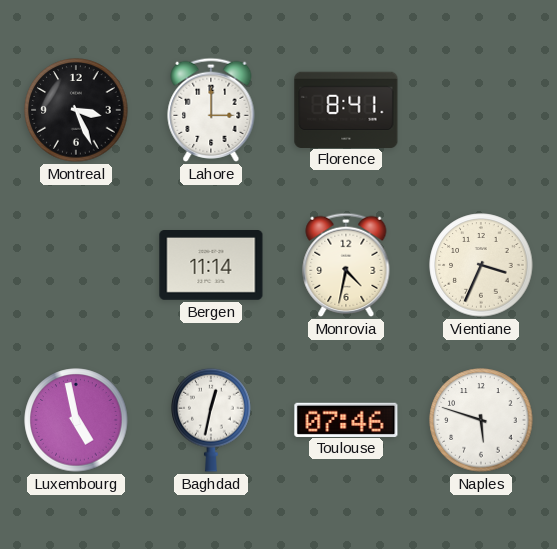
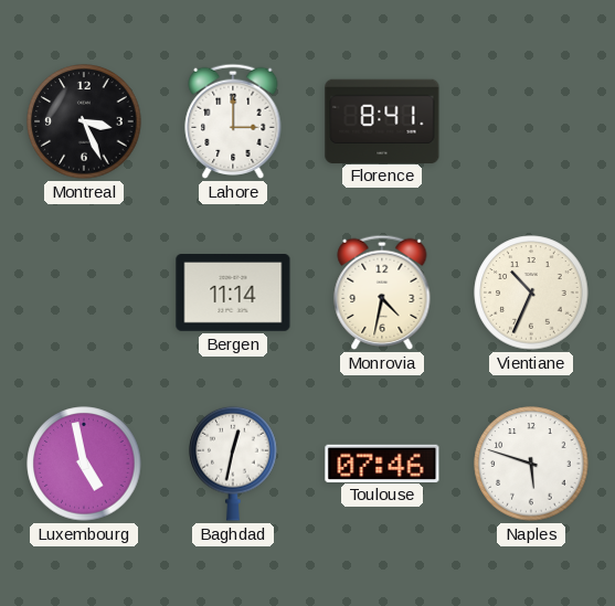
Vientiane: 3:34 -> 10:34
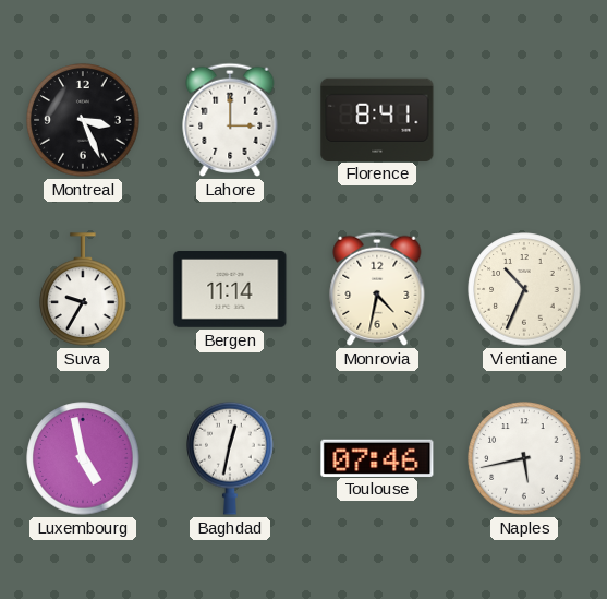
Suva: none -> 9:35
Naples: 5:48 -> 5:43
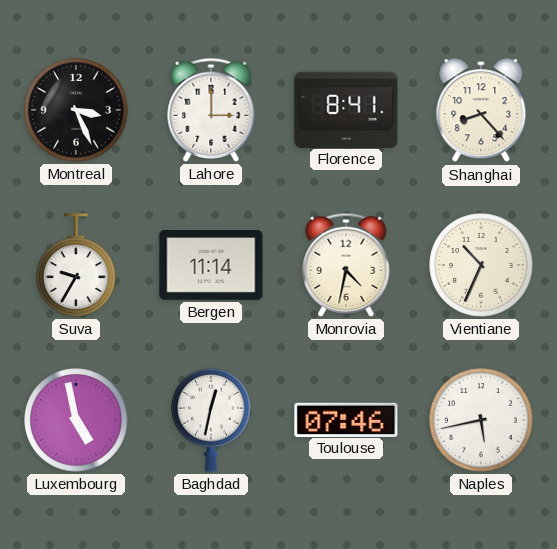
Shanghai: none -> 8:23
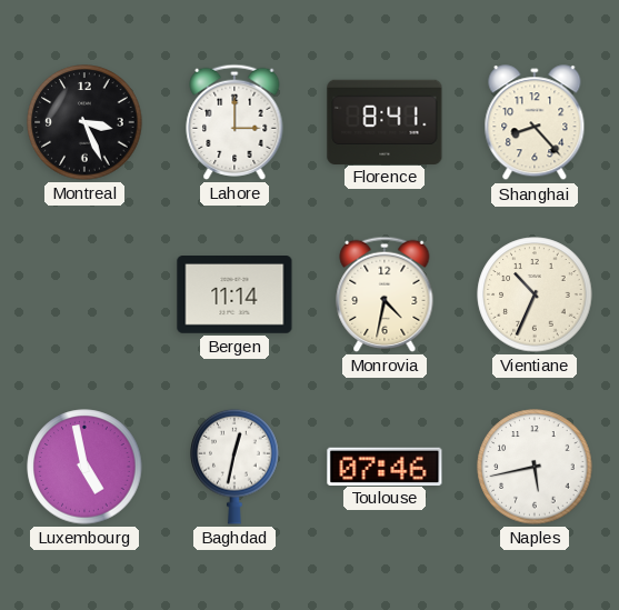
Suva: 9:35 -> none
